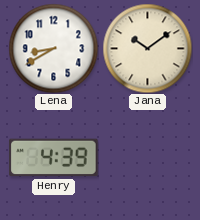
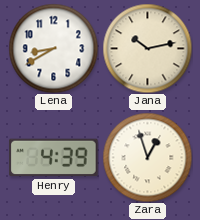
Jana: 10:09 -> 10:13
Zara: none -> 12:57
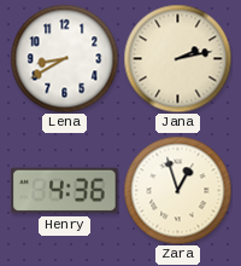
Jana: 10:13 -> 2:13
Henry: 4:39 -> 4:36
